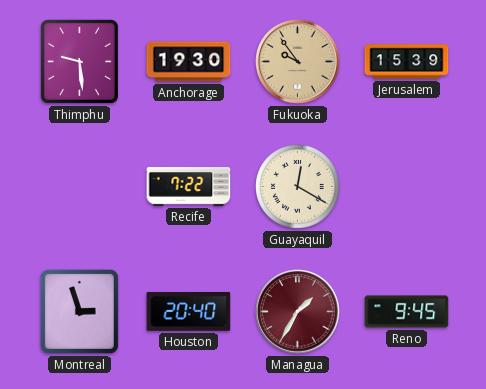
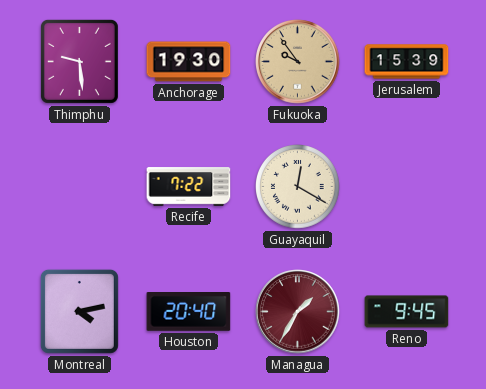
Montreal: 2:57 -> 4:13
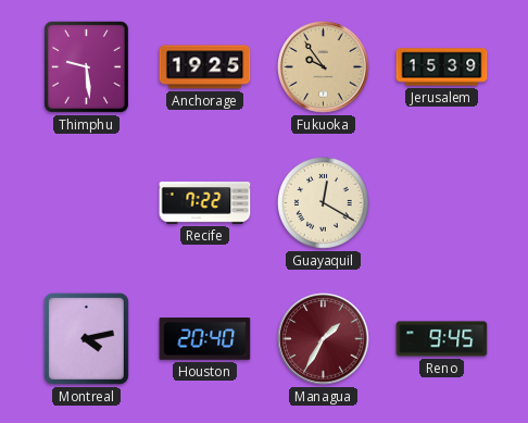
Anchorage: 19:30 -> 19:25
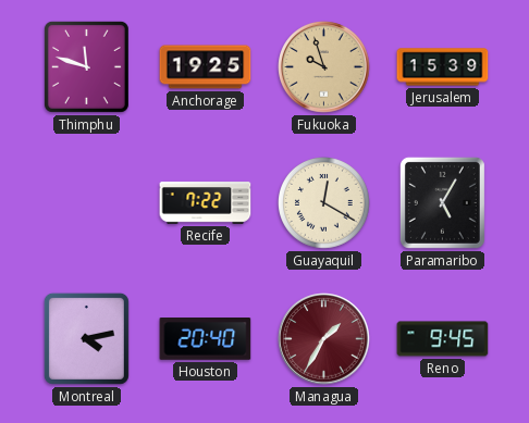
Thimphu: 9:29 -> 11:48
Fukuoka: 9:54 -> 9:57
Paramaribo: none -> 5:05
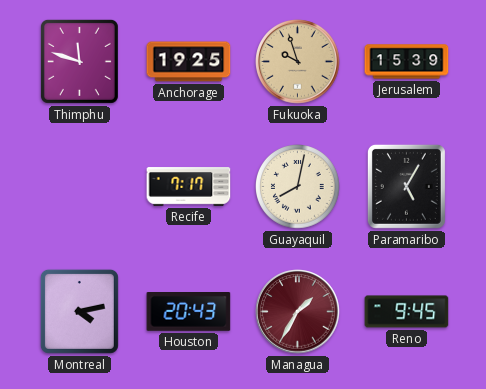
Recife: 7:22 -> 7:17
Guayaquil: 12:20 -> 8:02
Houston: 20:40 -> 20:43
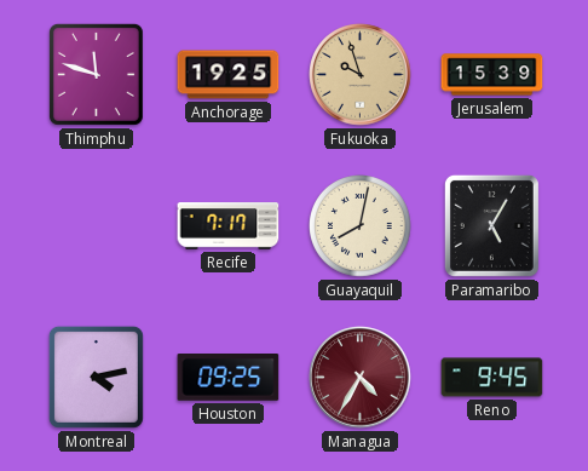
Houston: 20:43 -> 09:25
Managua: 1:35 -> 4:35
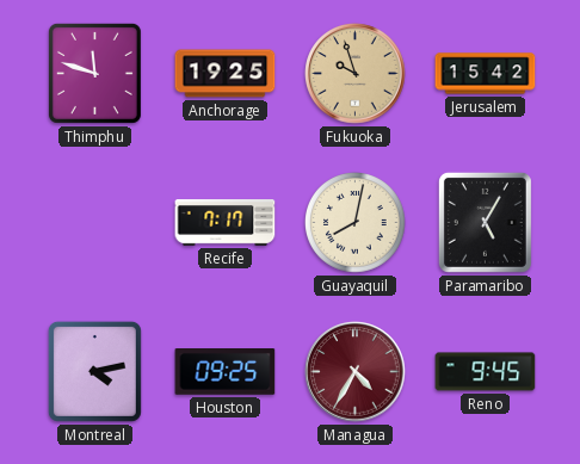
Jerusalem: 15:39 -> 15:42
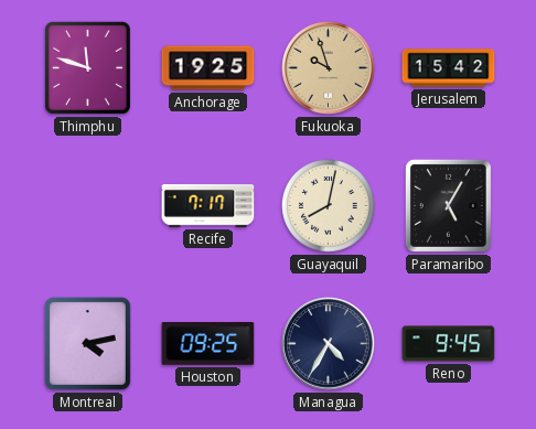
Managua dial: burgundy -> navy
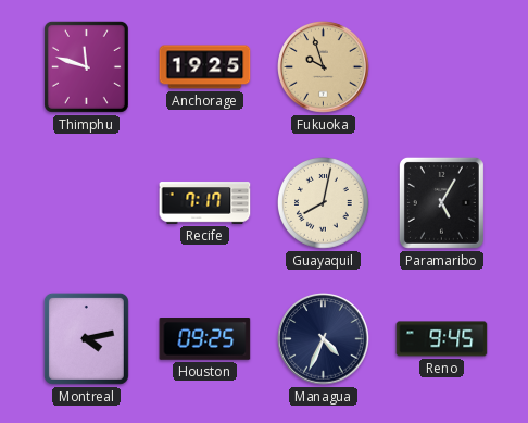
Jerusalem: 15:42 -> none
Managua: 4:35 -> 4:34
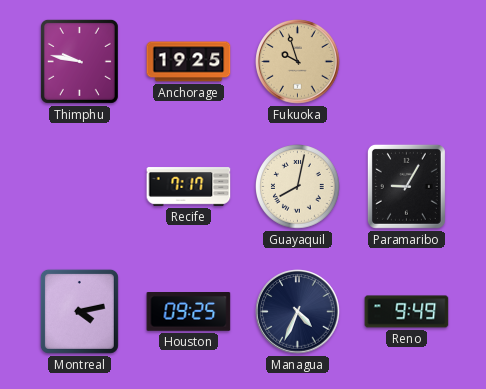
Thimphu: 11:48 -> 9:47
Paramaribo: 5:05 -> 9:05
Reno: 9:45 -> 9:49
